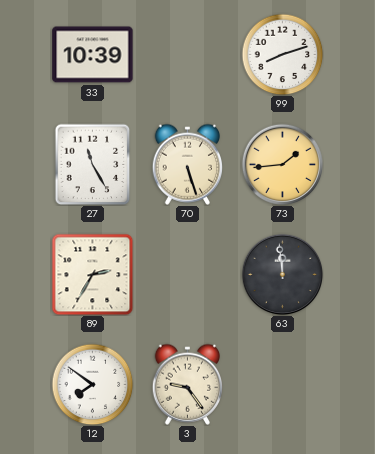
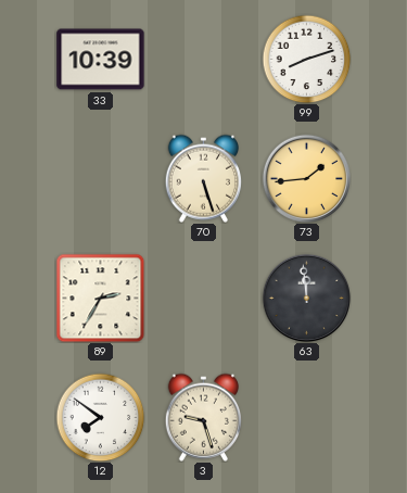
27: 11:25 -> none
3: 9:24 -> 9:27
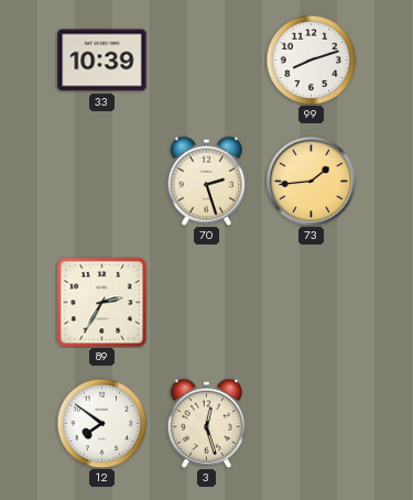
70: 5:27 -> 2:27
63: 11:59 -> none
3: 9:27 -> 12:27
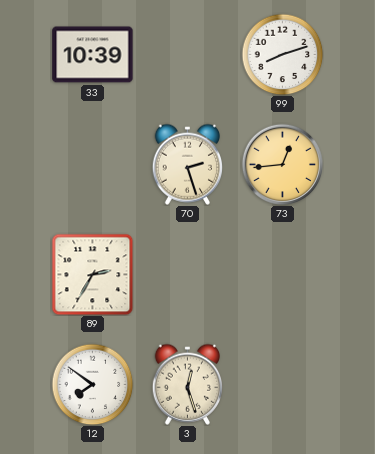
73: 1:44 -> 12:44
